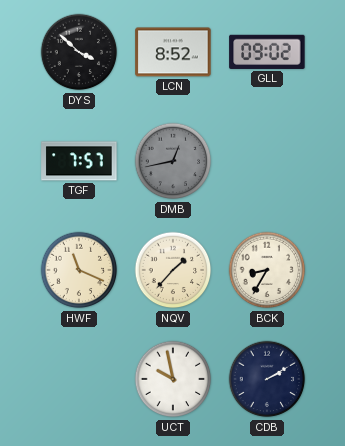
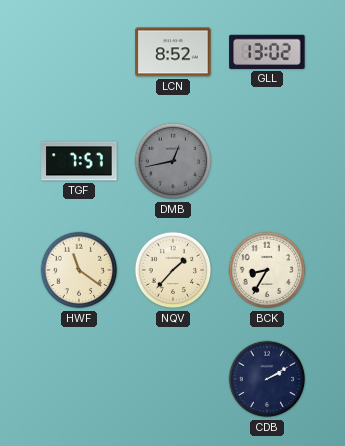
DYS: 3:52 -> none
GLL: 09:02 -> 13:02
HWF: 11:19 -> 11:21
UCT: 9:58 -> none
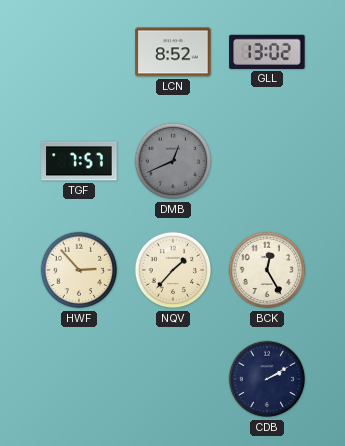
DMB: 12:43 -> 12:41
HWF: 11:21 -> 2:53
BCK: 8:35 -> 12:25
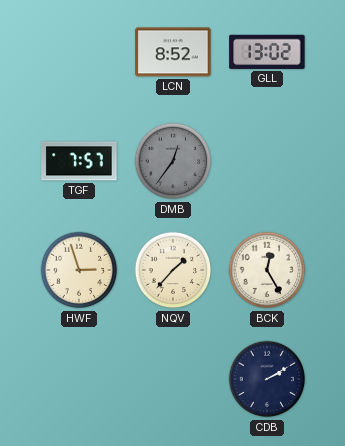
DMB: 12:41 -> 12:36
HWF: 2:53 -> 2:57
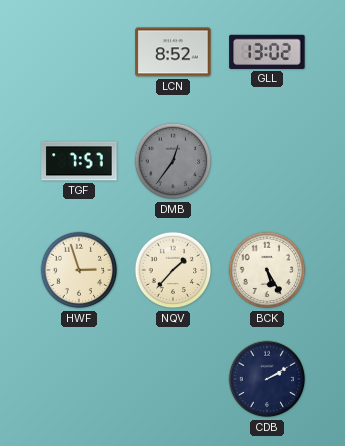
BCK: 12:25 -> 5:25
